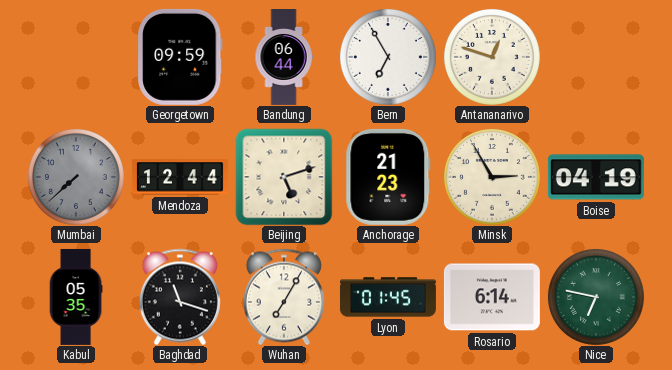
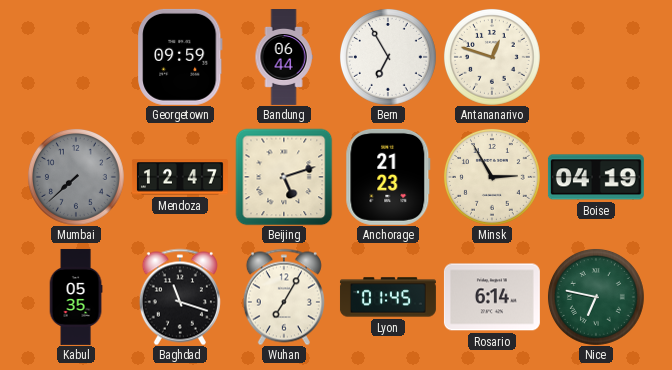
Mendoza: 12:44 -> 12:47
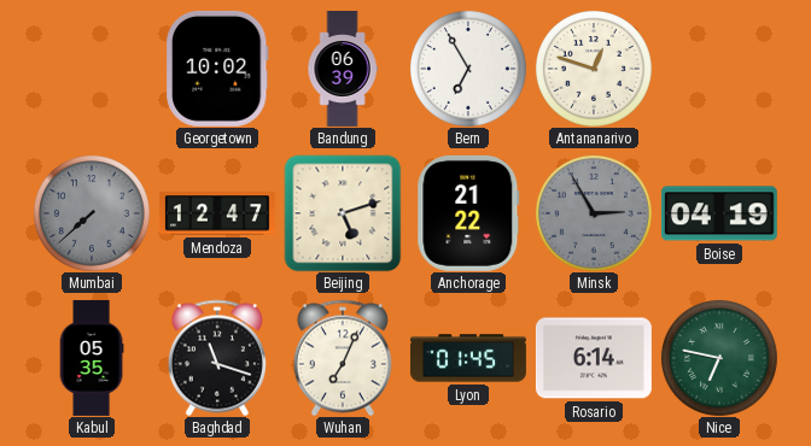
Georgetown: 09:59 -> 10:02
Bandung: 06:44 -> 06:39
Anchorage: 21:23 -> 21:22
Minsk dial: cream -> grey
Wuhan: 7:05 -> 7:04
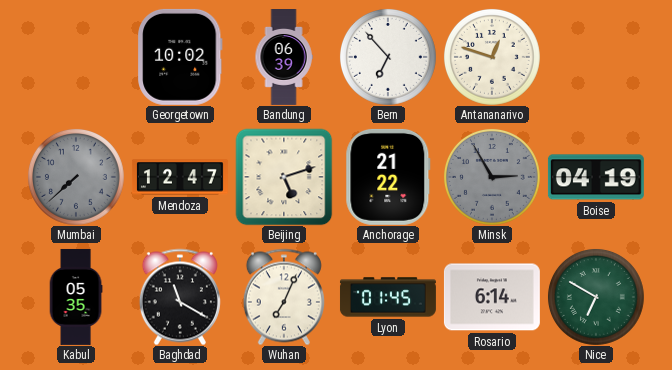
Bern: 6:55 -> 6:53
Baghdad: 11:18 -> 11:20
Nice: 6:47 -> 6:50
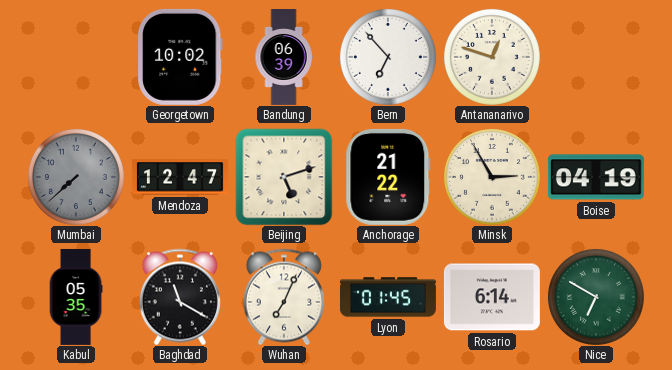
Minsk dial: grey -> cream
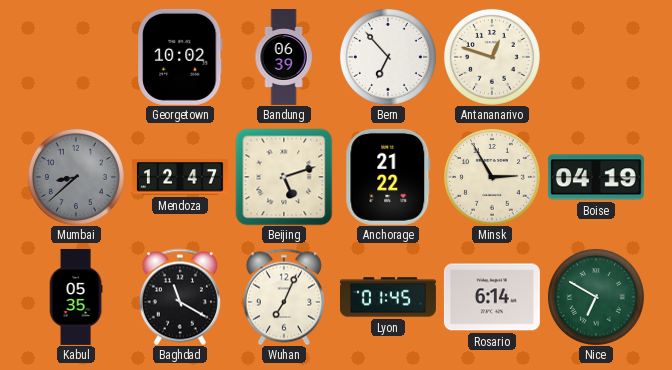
Mumbai: 7:38 -> 8:38
